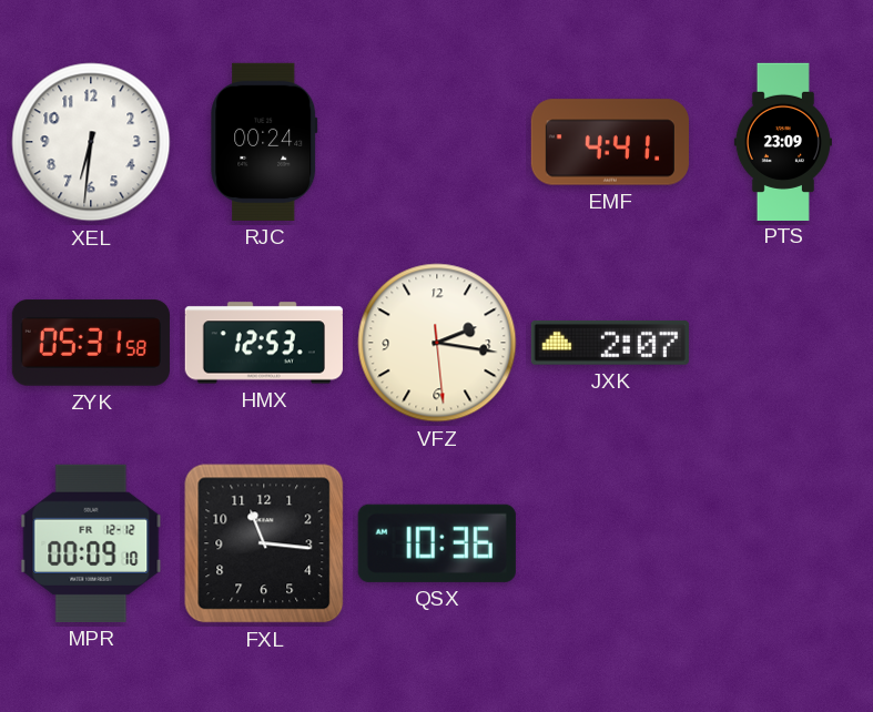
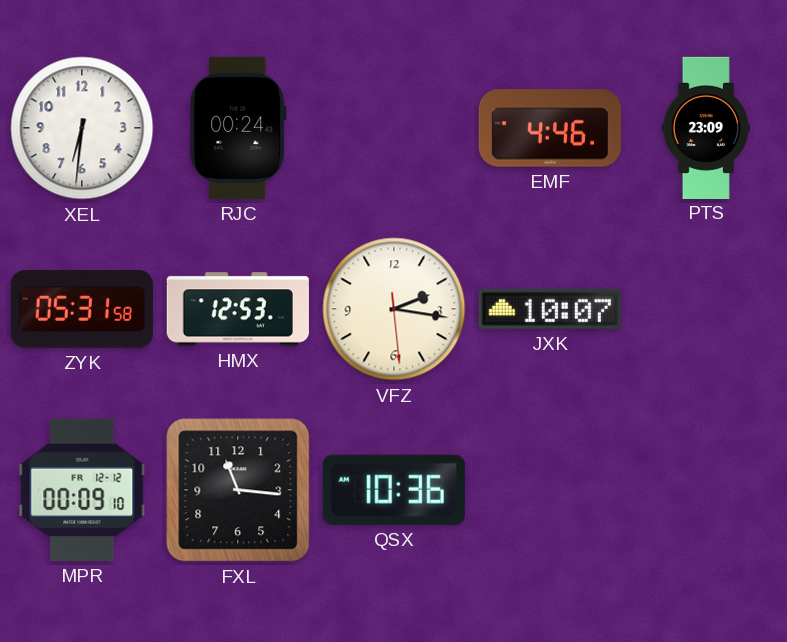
EMF: 4:41 -> 4:46
JXK: 2:07 -> 10:07
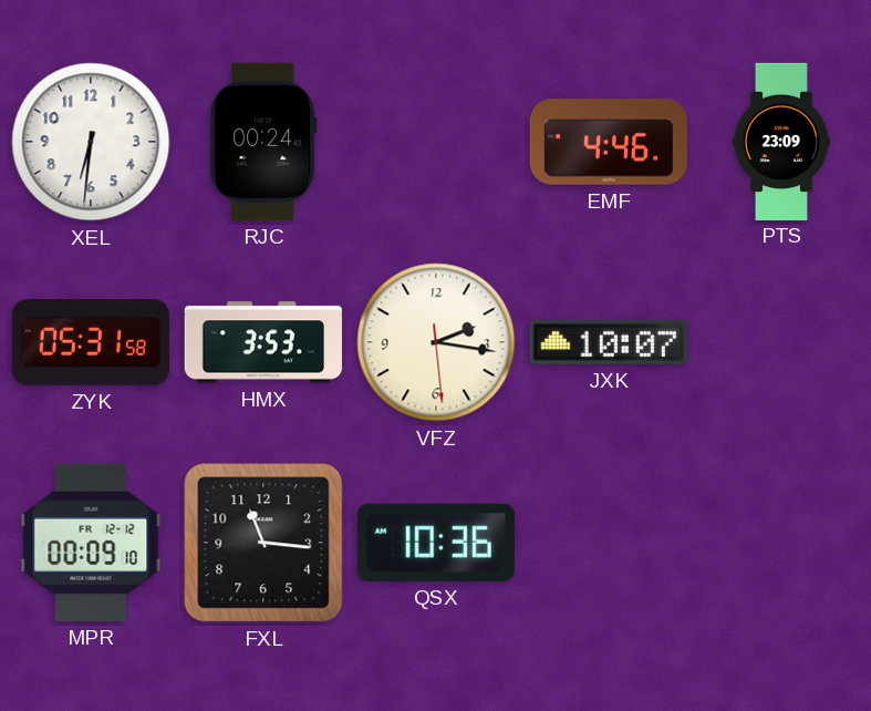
HMX: 12:53 -> 3:53
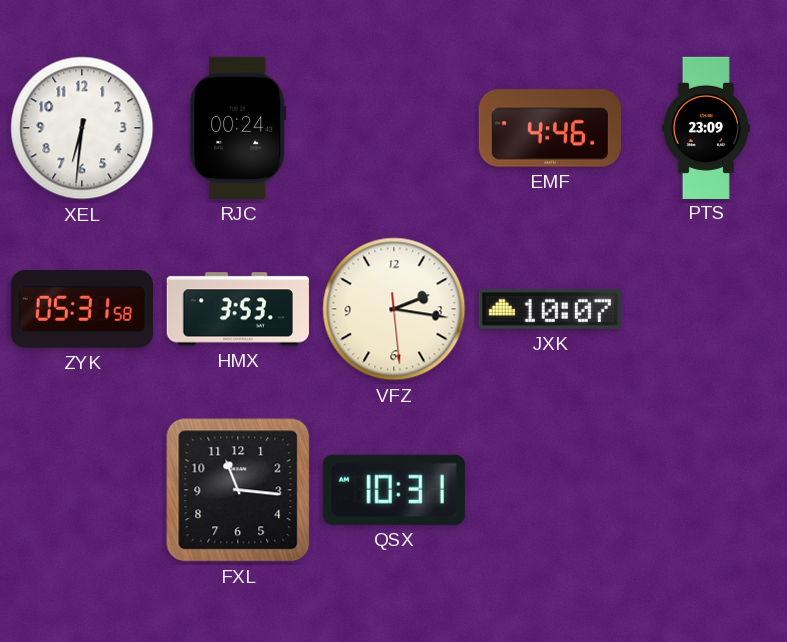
MPR: 00:09 -> none
QSX: 10:36 -> 10:31
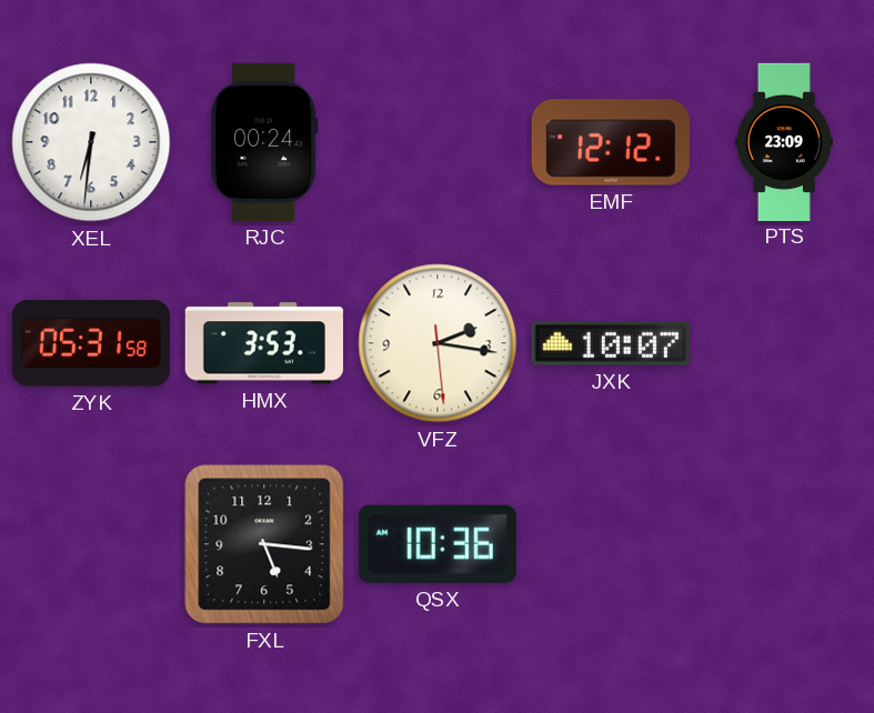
EMF: 4:46 -> 12:12
FXL: 11:16 -> 5:16
QSX: 10:31 -> 10:36
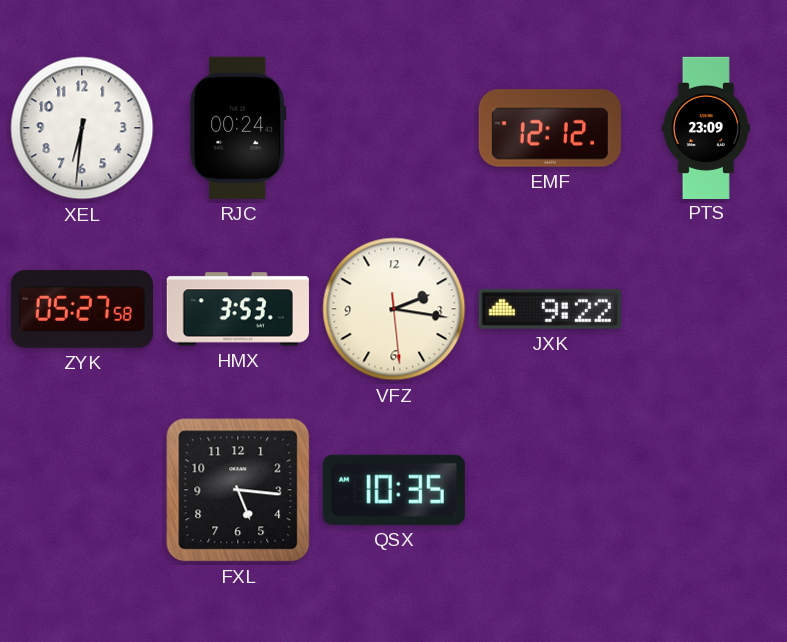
ZYK: 05:31 -> 05:27
JXK: 10:07 -> 9:22
QSX: 10:36 -> 10:35
